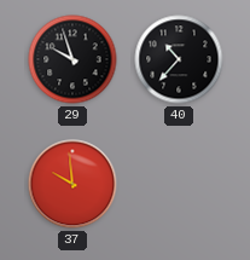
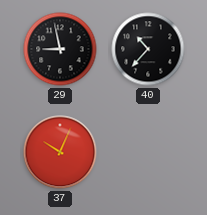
29: 9:57 -> 8:58
37: 9:59 -> 10:04
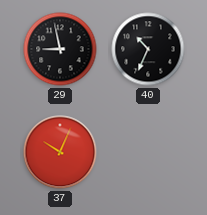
40: 10:37 -> 10:34
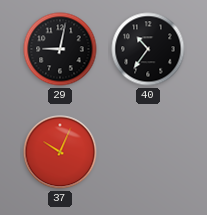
29: 8:58 -> 9:02
40: 10:34 -> 10:36
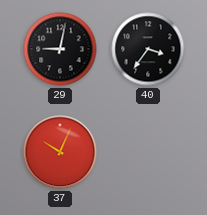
40: 10:36 -> 3:36
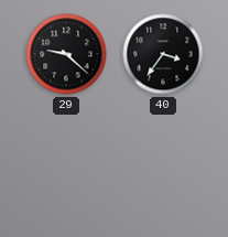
29: 9:02 -> 9:22
37: 10:04 -> none
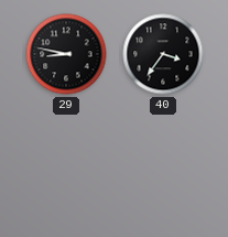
29: 9:22 -> 8:47
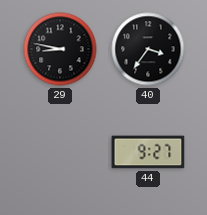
44: none -> 9:27
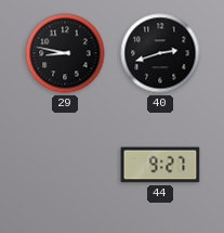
40: 3:36 -> 2:42
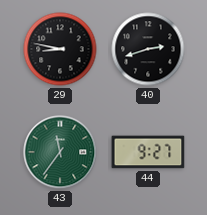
43: none -> 11:36
